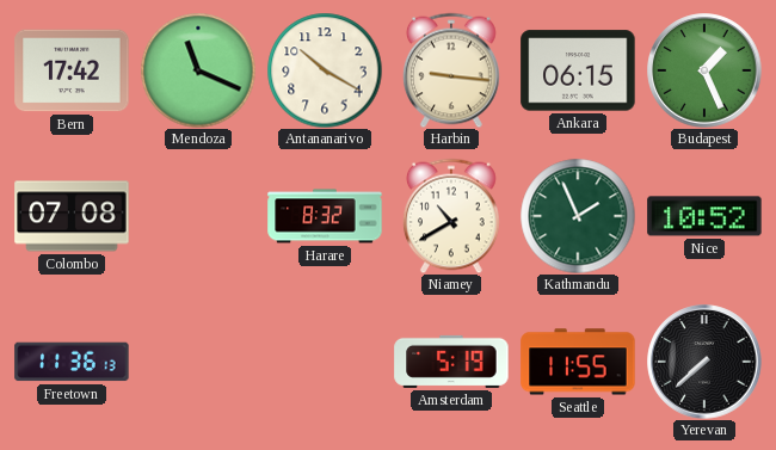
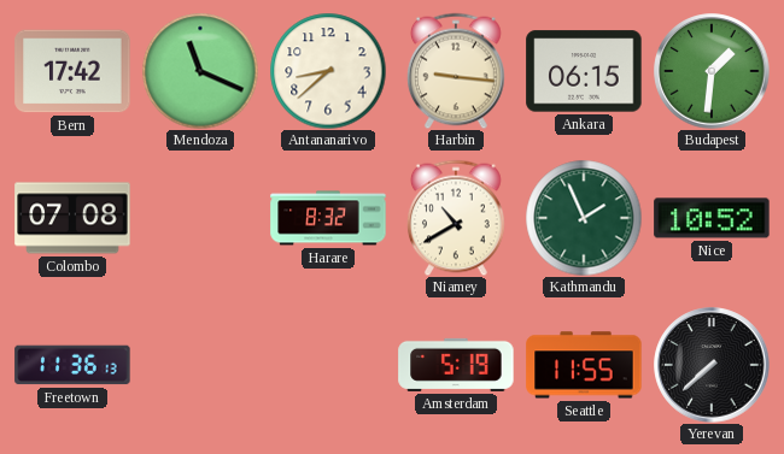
Antananarivo: 10:20 -> 8:38
Budapest: 1:26 -> 1:31
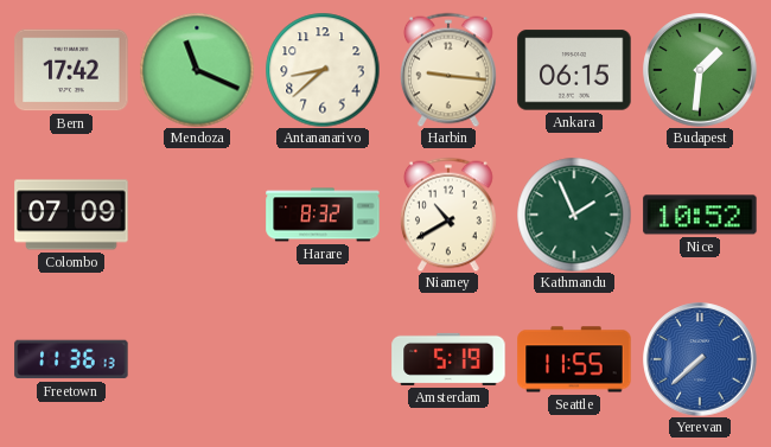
Colombo: 07:08 -> 07:09
Yerevan dial: black -> blue
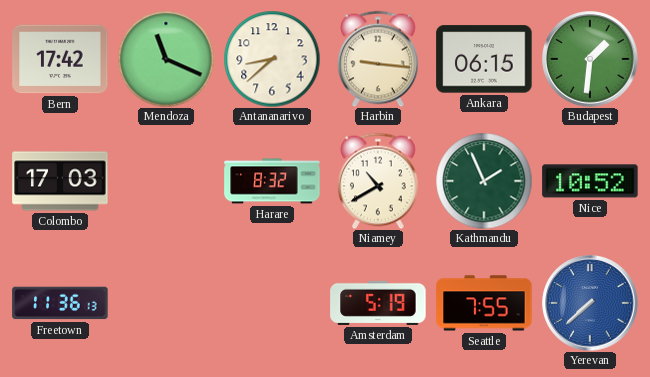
Colombo: 07:09 -> 17:03
Seattle: 11:55 -> 7:55
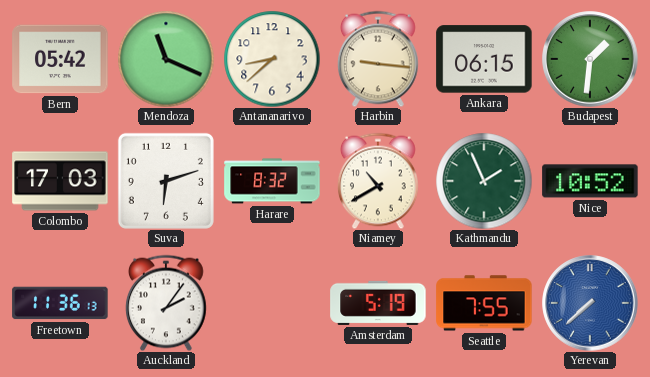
Bern: 17:42 -> 05:42
Suva: none -> 6:12
Auckland: none -> 2:06
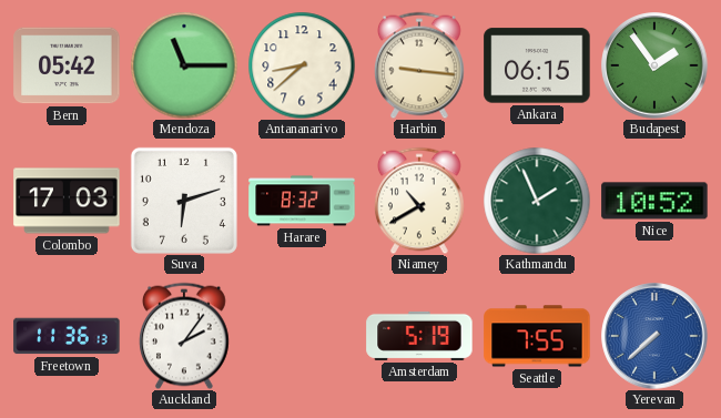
Mendoza: 11:19 -> 11:15
Budapest: 1:31 -> 1:54
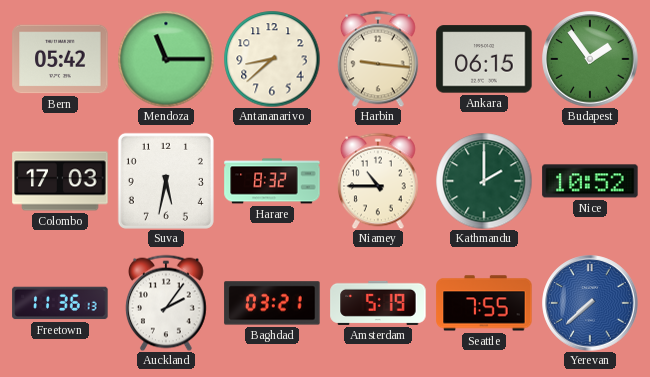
Suva: 6:12 -> 5:32
Niamey: 10:40 -> 10:45
Kathmandu: 1:56 -> 2:00
Baghdad: none -> 03:21
